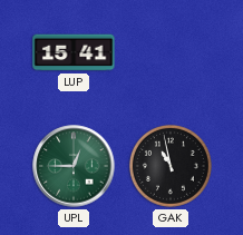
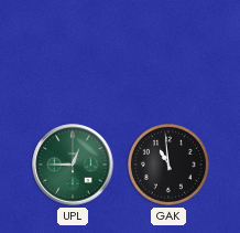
LUP: 15:41 -> none
GAK: 10:58 -> 10:59
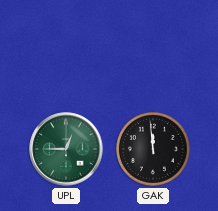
GAK: 10:59 -> 11:59
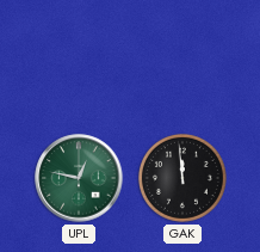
UPL: 12:45 -> 12:47
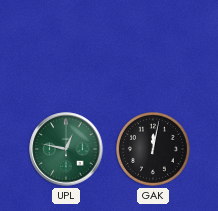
GAK: 11:59 -> 12:02
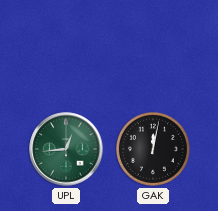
UPL: 12:47 -> 12:44
